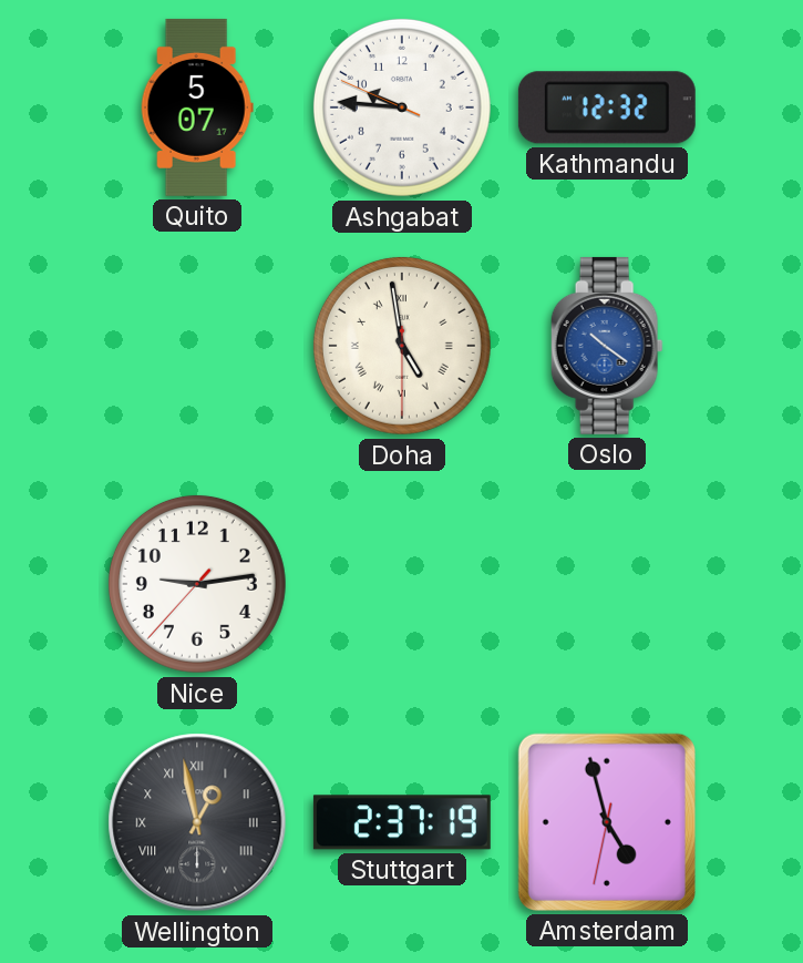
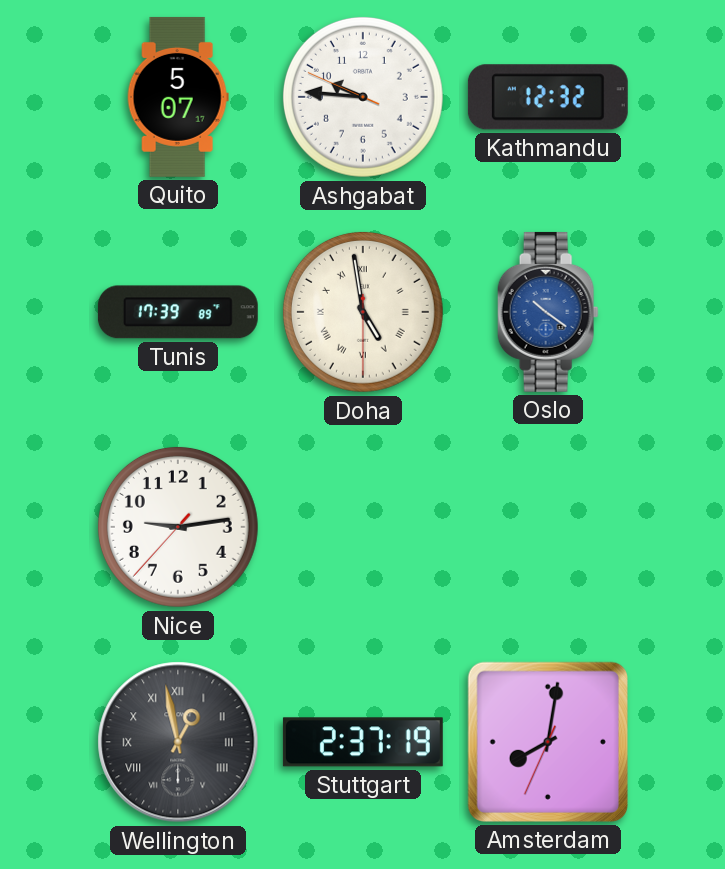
Tunis: none -> 17:39
Amsterdam: 4:57 -> 8:01
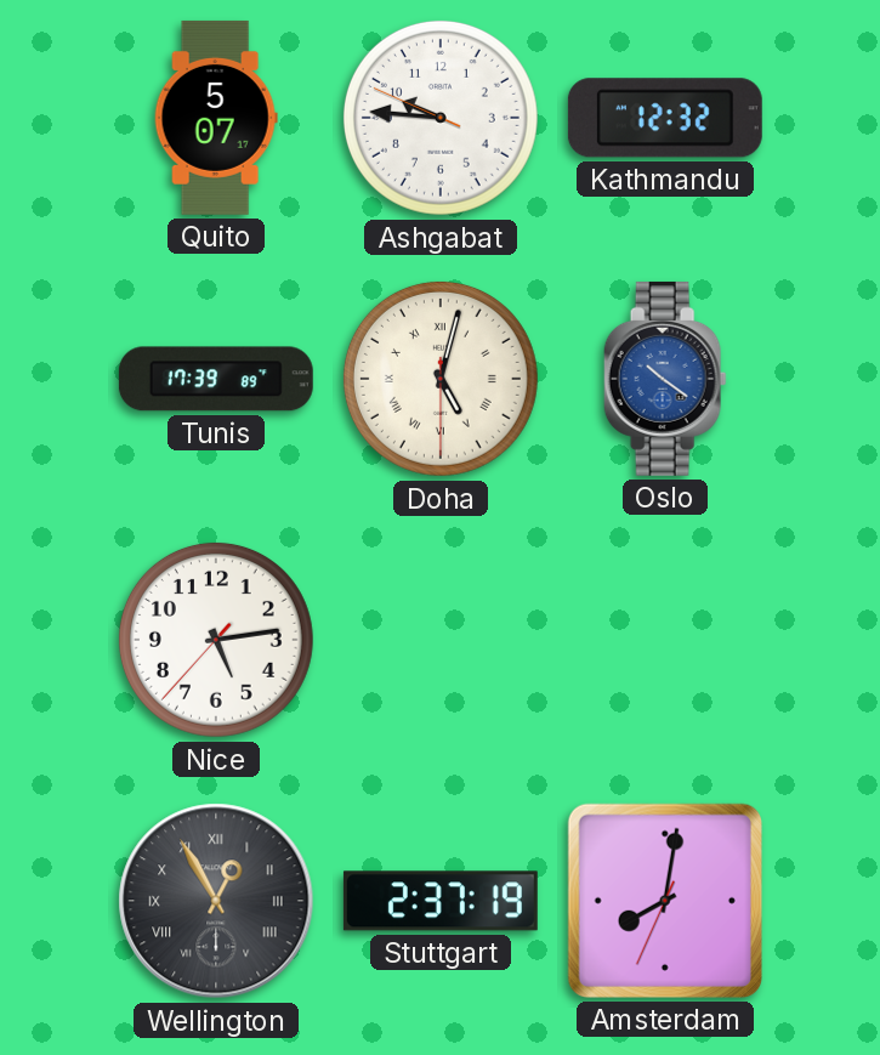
Doha: 4:58 -> 5:02
Nice: 9:13 -> 5:13
Wellington: 12:58 -> 12:55
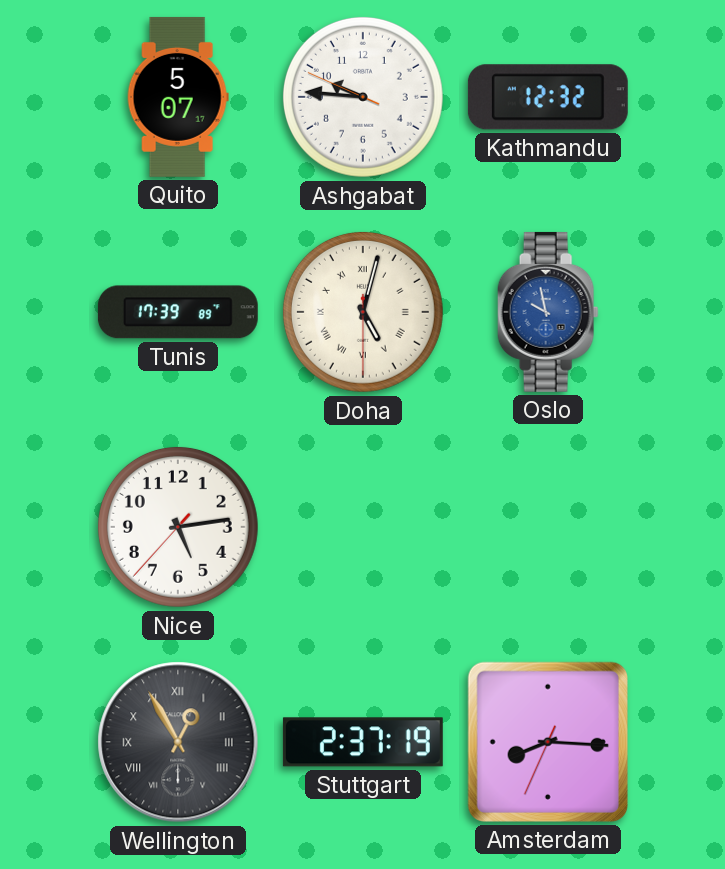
Oslo: 10:21 -> 9:58
Amsterdam: 8:01 -> 8:15
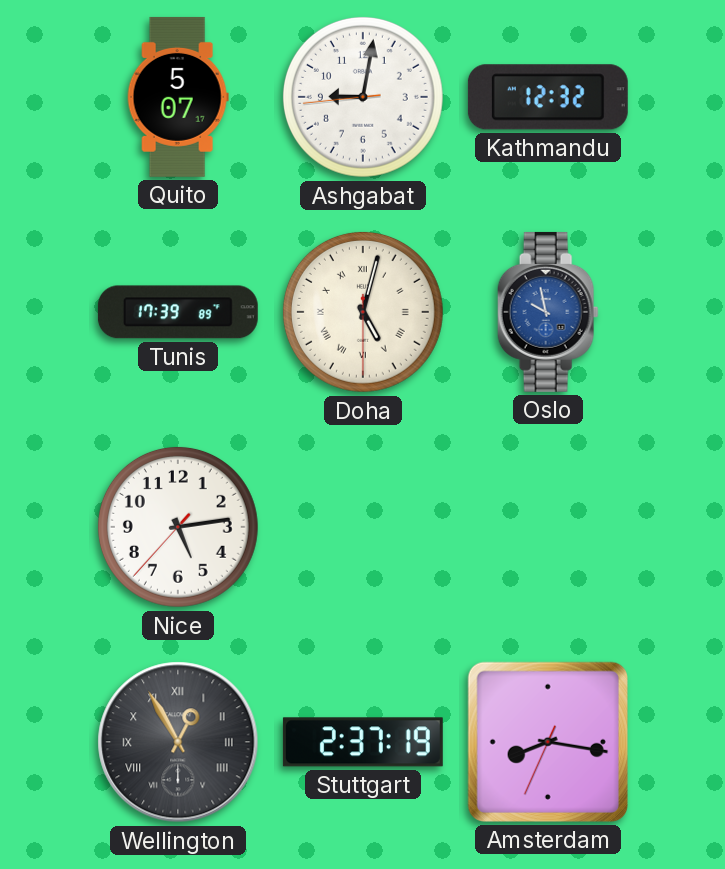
Ashgabat: 9:45 -> 9:01
Amsterdam: 8:15 -> 8:16
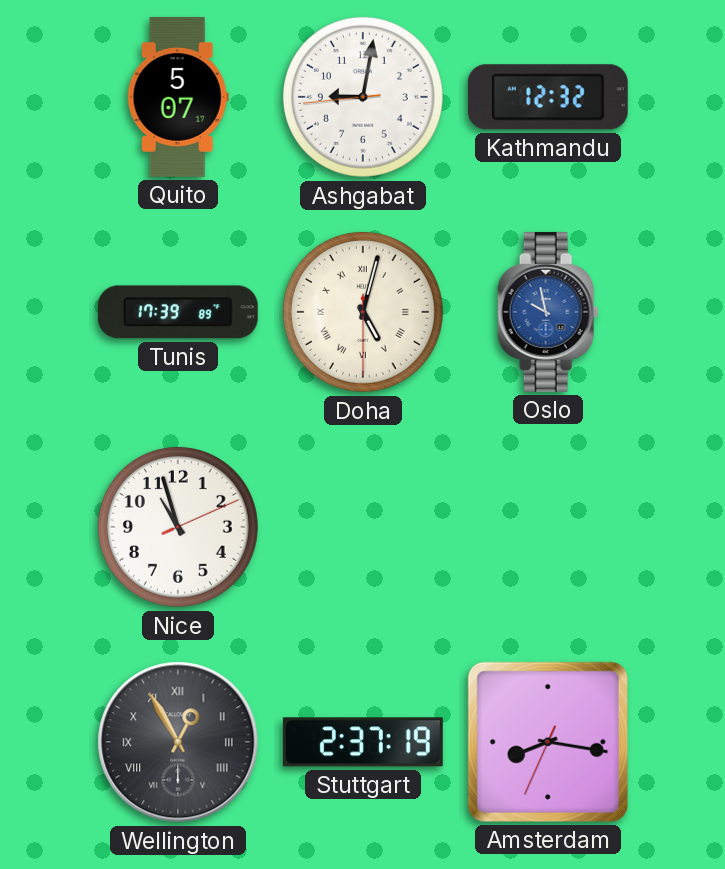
Nice: 5:13 -> 10:57
